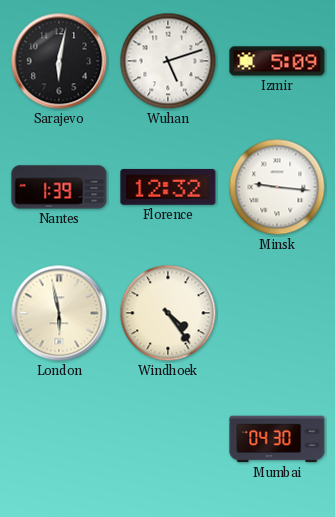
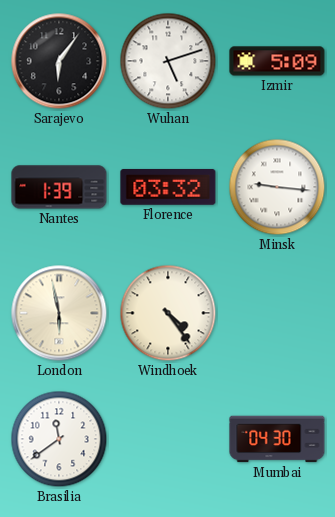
Sarajevo: 6:02 -> 6:06
Florence: 12:32 -> 03:32
Brasilia: none -> 11:39
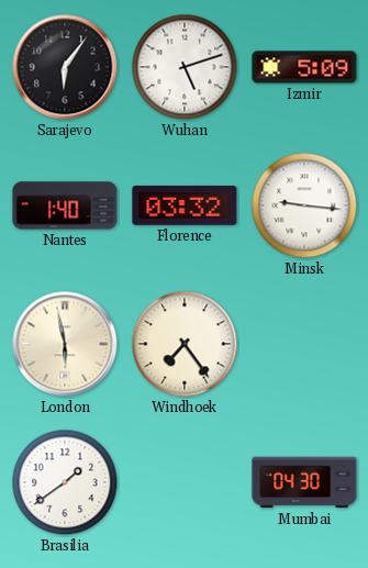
Nantes: 1:39 -> 1:40
Windhoek: 4:24 -> 7:24
Brasilia: 11:39 -> 1:39
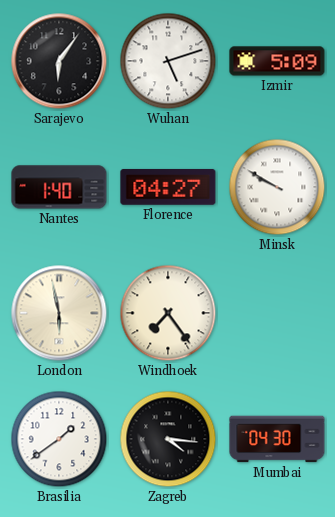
Florence: 03:32 -> 04:27
Minsk: 9:16 -> 9:50
Zagreb: none -> 4:16
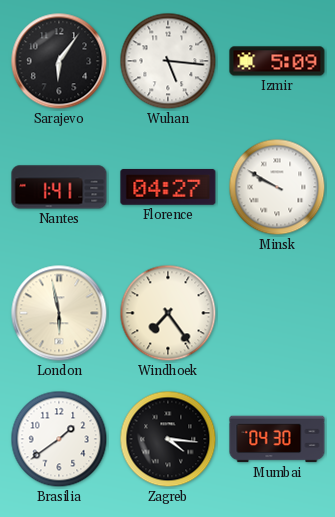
Wuhan: 5:12 -> 5:16
Nantes: 1:40 -> 1:41
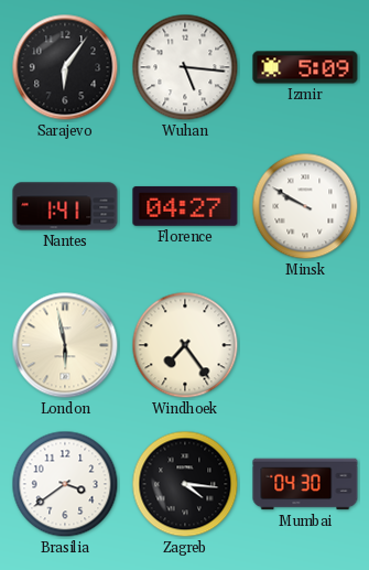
Brasilia: 1:39 -> 3:39
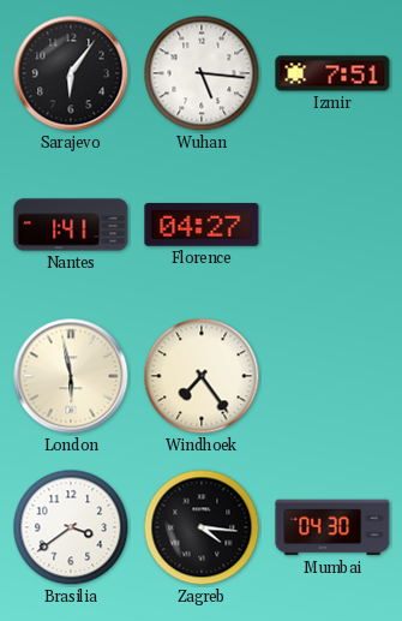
Izmir: 5:09 -> 7:51
Minsk: 9:50 -> none
